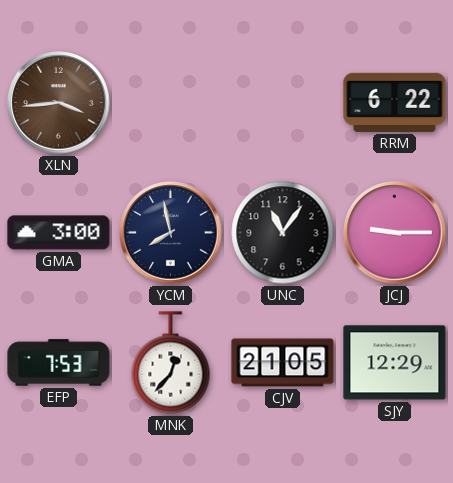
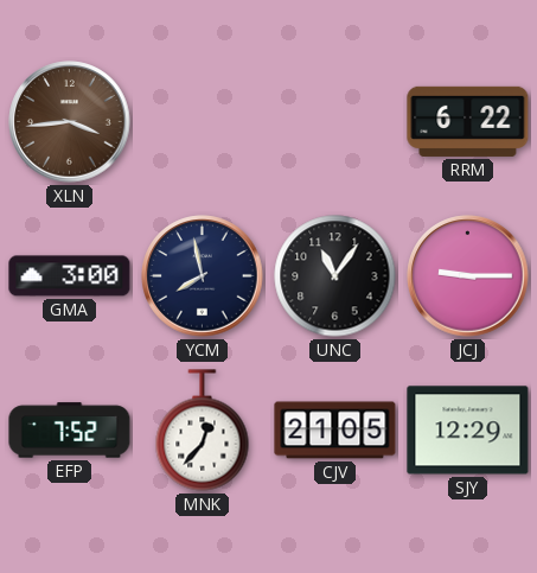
EFP: 7:53 -> 7:52
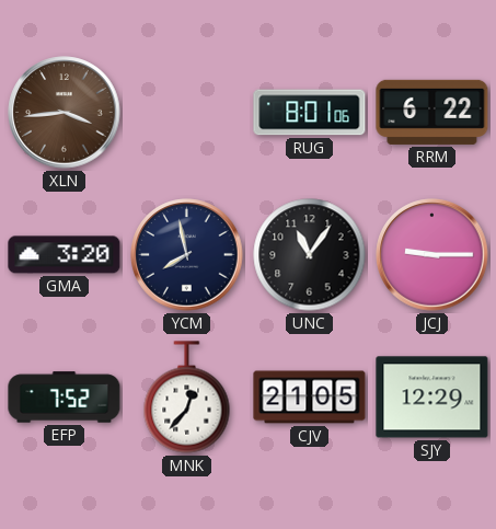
RUG: none -> 8:01
GMA: 3:00 -> 3:20
